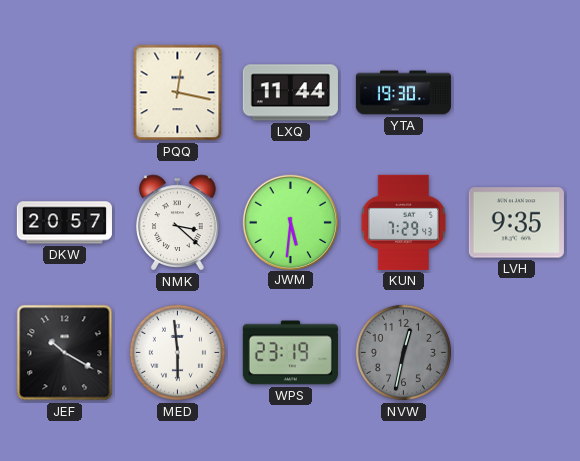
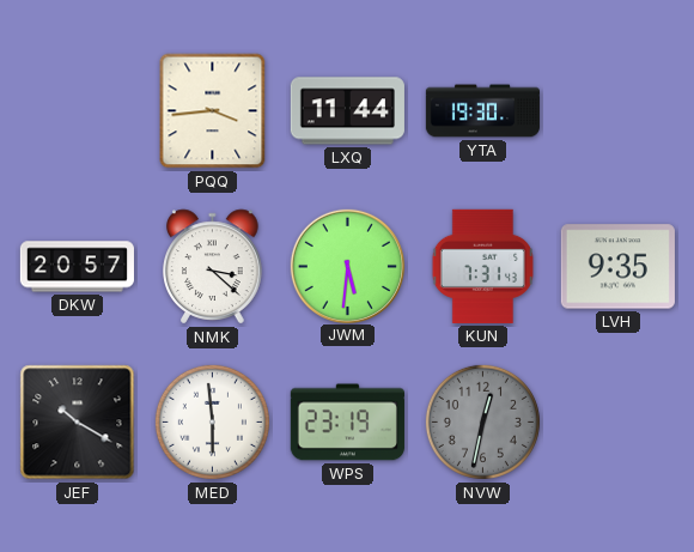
PQQ: 12:17 -> 3:44
KUN: 7:29 -> 7:31
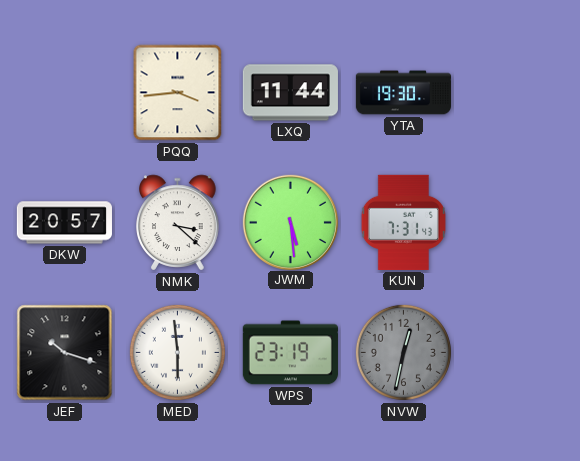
JWM: 5:31 -> 5:29
LVH: 9:35 -> none
JEF: 10:20 -> 10:18
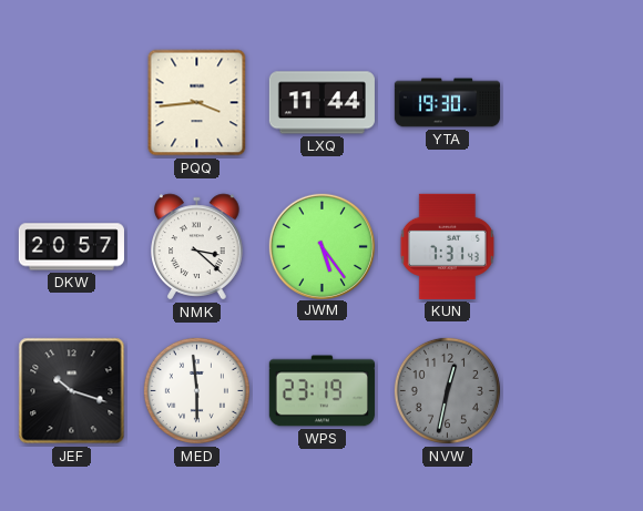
JWM: 5:29 -> 5:24
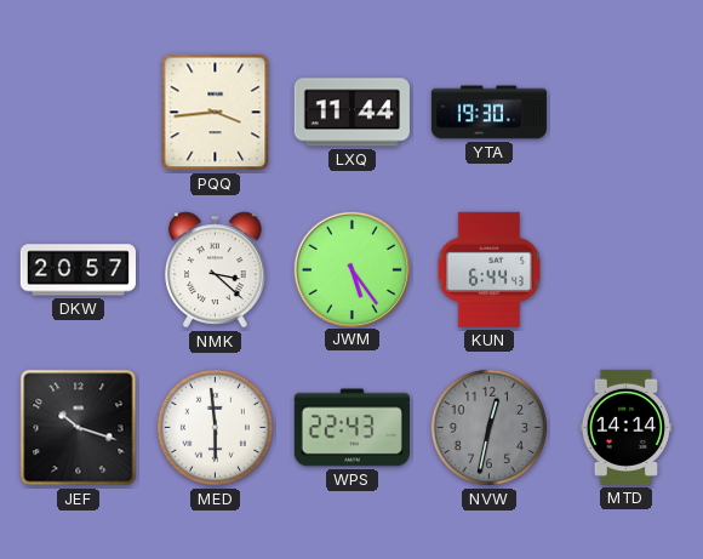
KUN: 7:31 -> 6:44
WPS: 23:19 -> 22:43
MTD: none -> 14:14
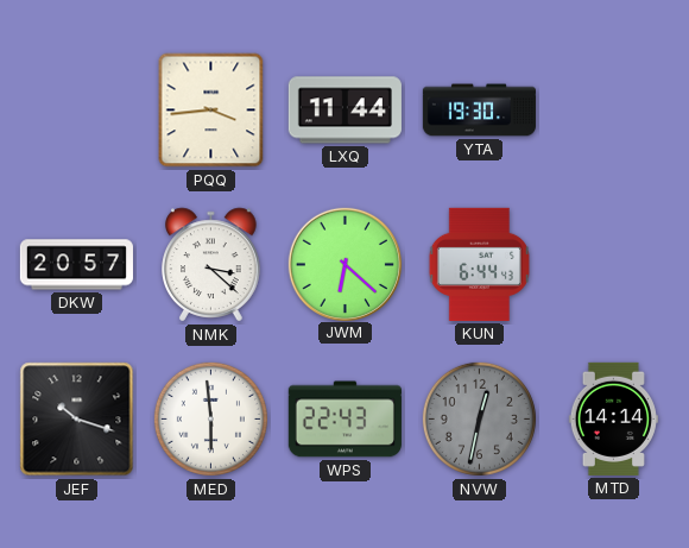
JWM: 5:24 -> 6:22
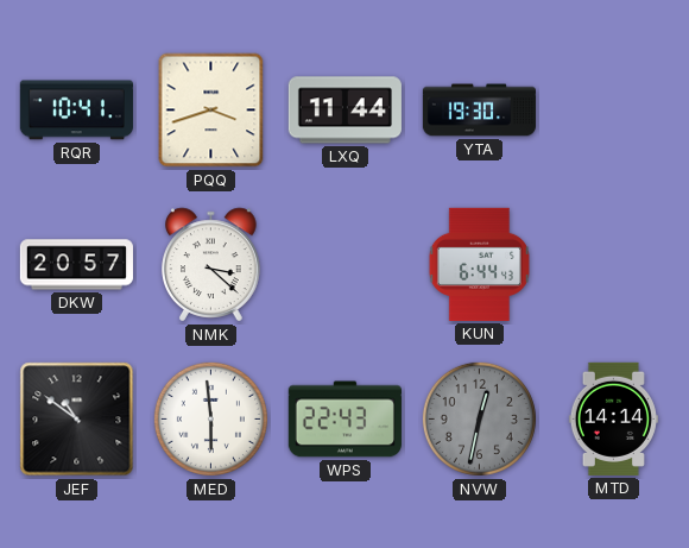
RQR: none -> 10:41
PQQ: 3:44 -> 3:42
JWM: 6:22 -> none
JEF: 10:18 -> 10:51
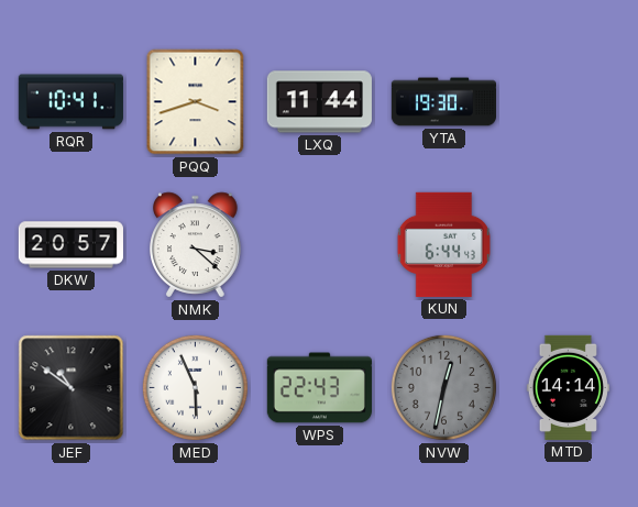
MED: 5:59 -> 5:56
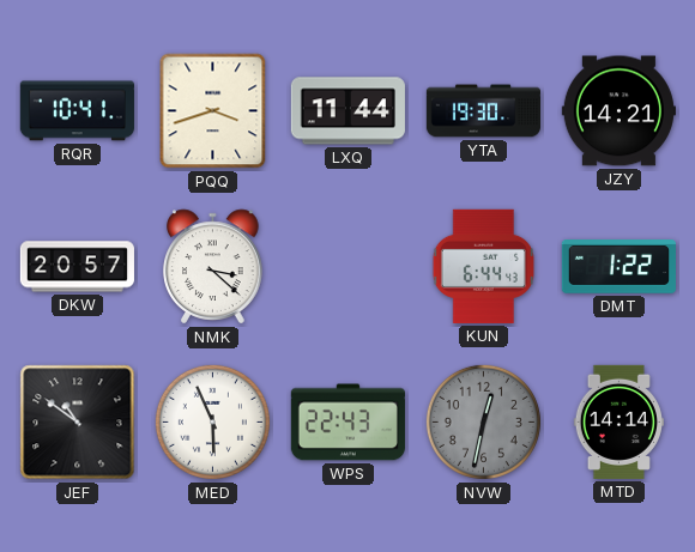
JZY: none -> 14:21
DMT: none -> 1:22
